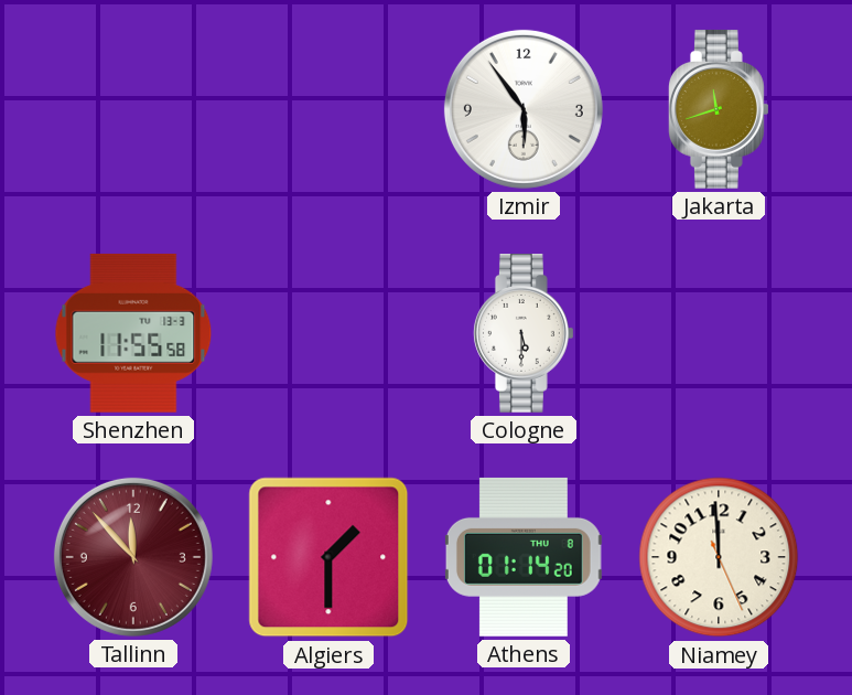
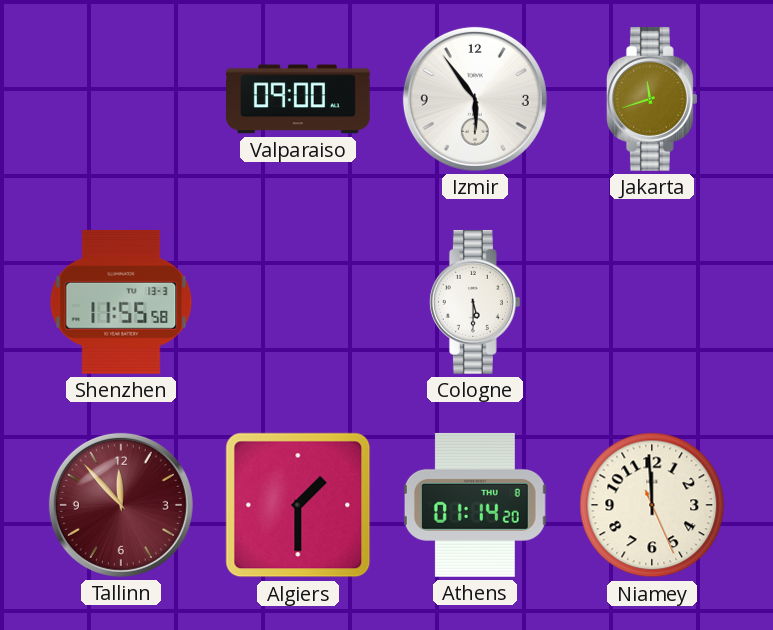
Valparaiso: none -> 09:00
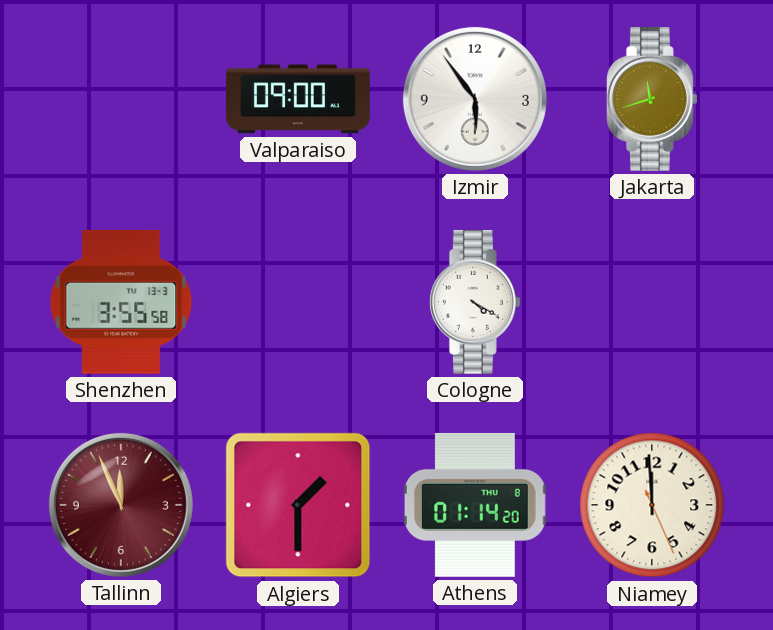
Shenzhen: 11:55 -> 3:55
Cologne: 5:30 -> 4:20
Tallinn: 11:53 -> 11:56
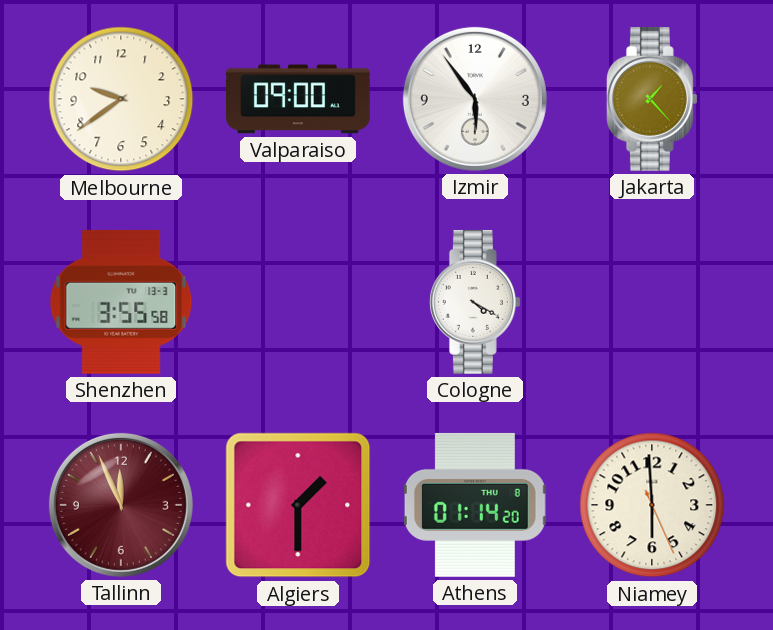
Melbourne: none -> 9:39
Jakarta: 11:42 -> 1:23
Niamey: 11:59 -> 5:59
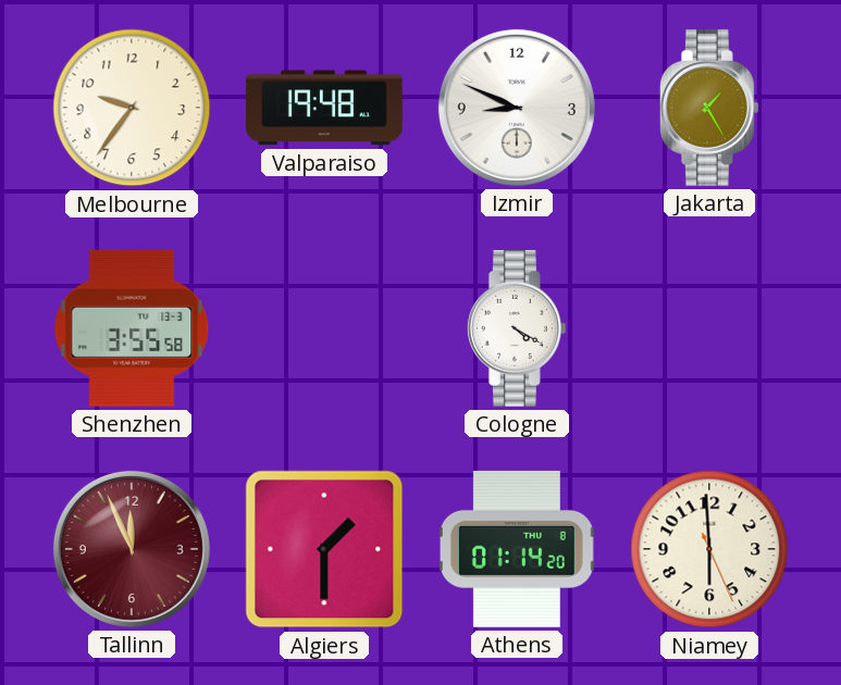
Melbourne: 9:39 -> 9:36
Valparaiso: 09:00 -> 19:48
Izmir: 5:54 -> 8:49
Jakarta: 1:23 -> 1:25
